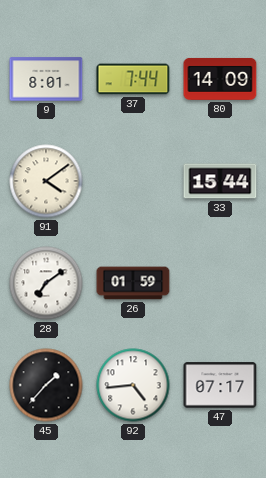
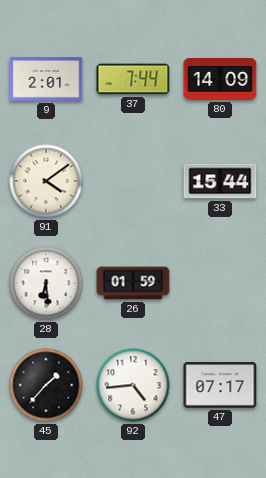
9: 8:01 -> 2:01
28: 7:09 -> 6:29
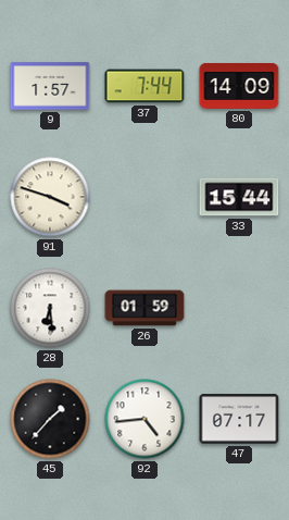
9: 2:01 -> 1:57
91: 4:09 -> 3:48
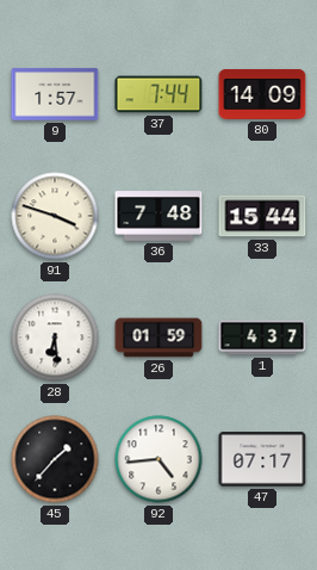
36: none -> 7:48
1: none -> 4:37
